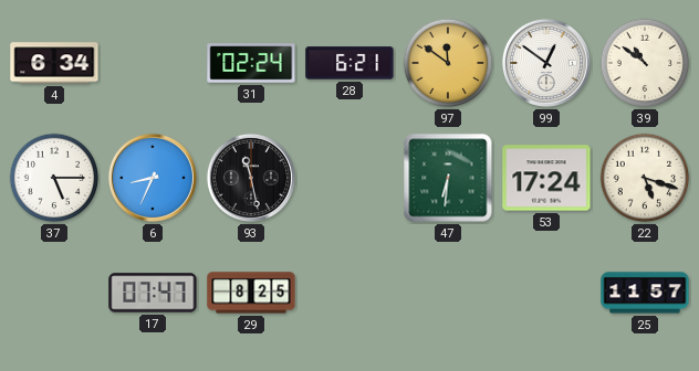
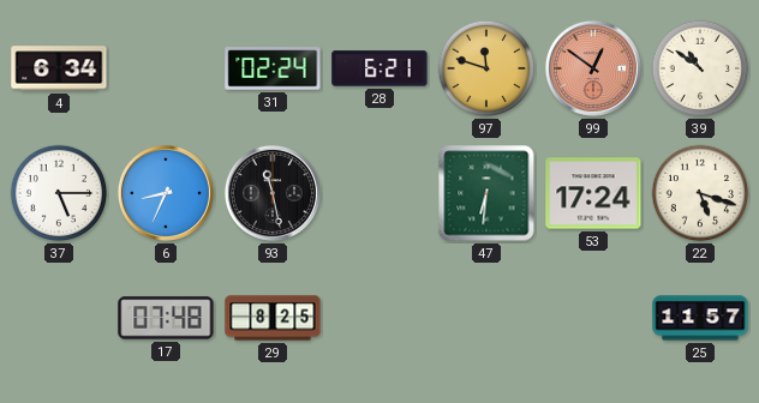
97: 11:51 -> 11:48
99 dial: white -> salmon
17: 07:47 -> 07:48
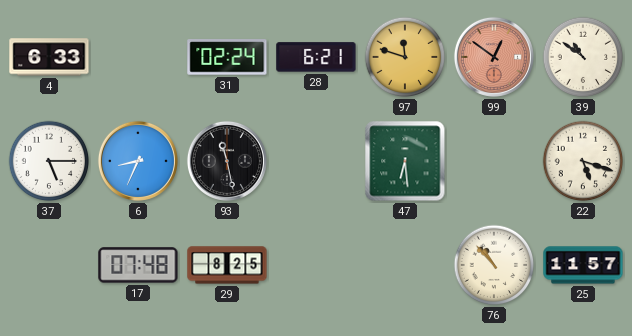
4: 6:34 -> 6:33
47: 6:31 -> 6:29
53: 17:24 -> none
76: none -> 10:53
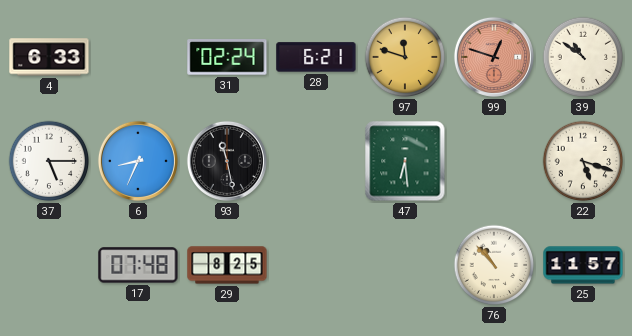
99: 12:51 -> 12:48
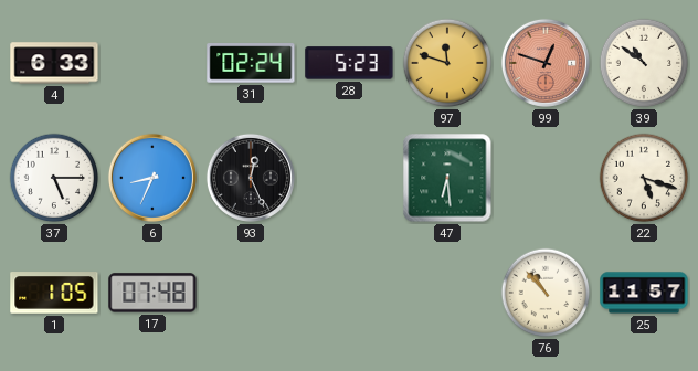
28: 6:21 -> 5:23
93: 11:28 -> 12:26
1: none -> 1:05
29: 8:25 -> none
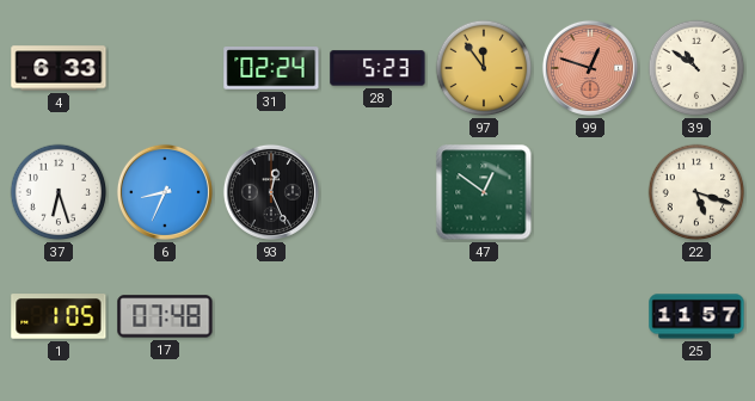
97: 11:48 -> 11:54
37: 5:15 -> 6:27
47: 6:29 -> 12:51
76: 10:53 -> none
